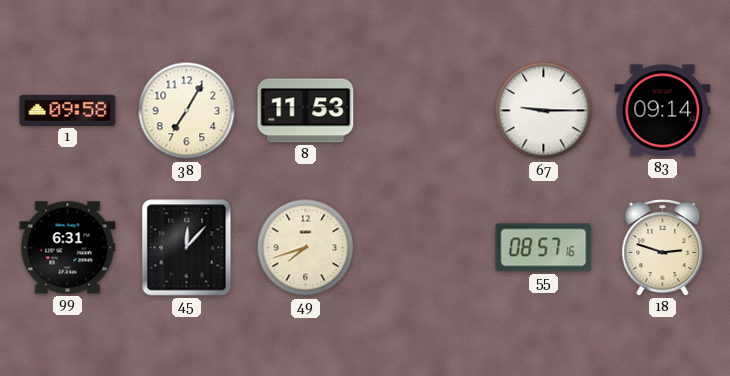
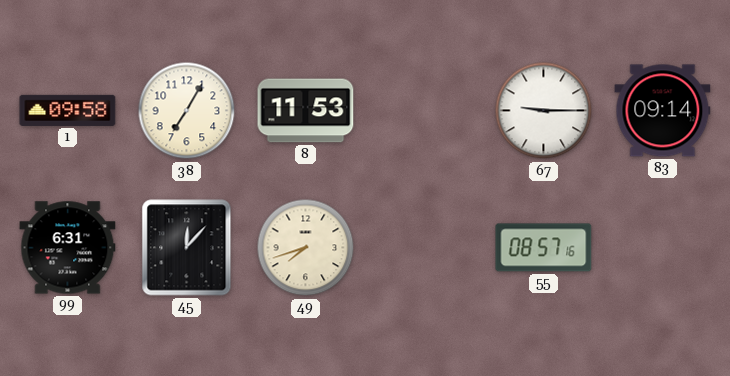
18: 2:48 -> none
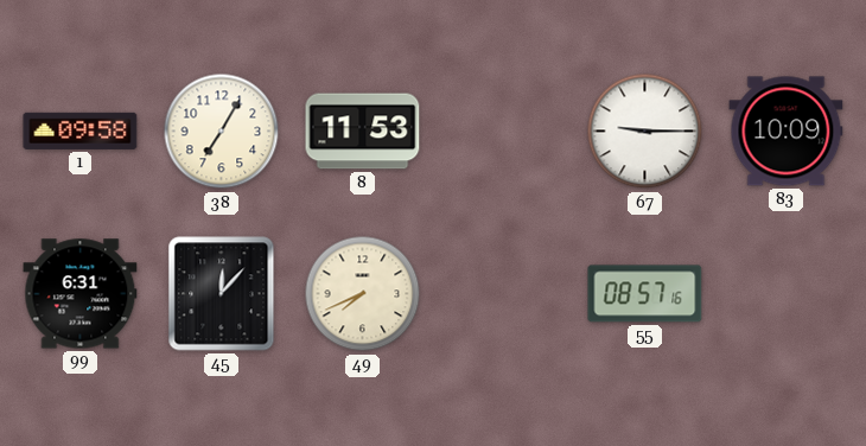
83: 09:14 -> 10:09
49: 7:42 -> 7:41
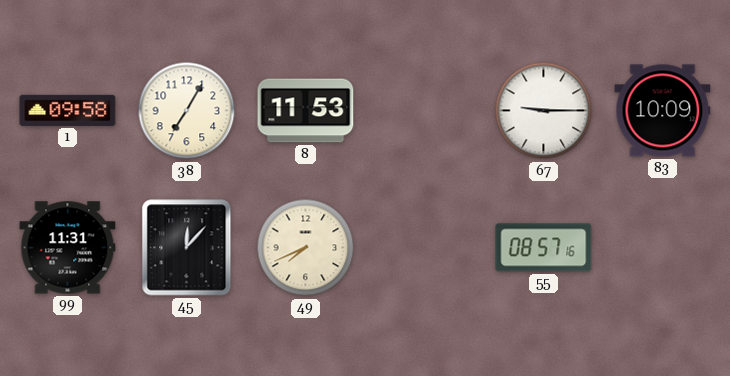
99: 6:31 -> 11:31
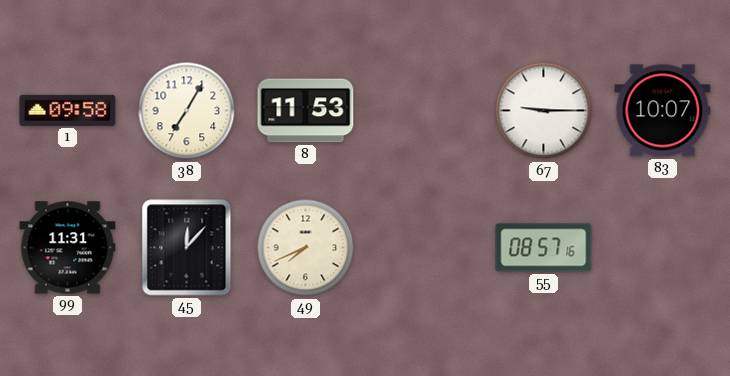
83: 10:09 -> 10:07
